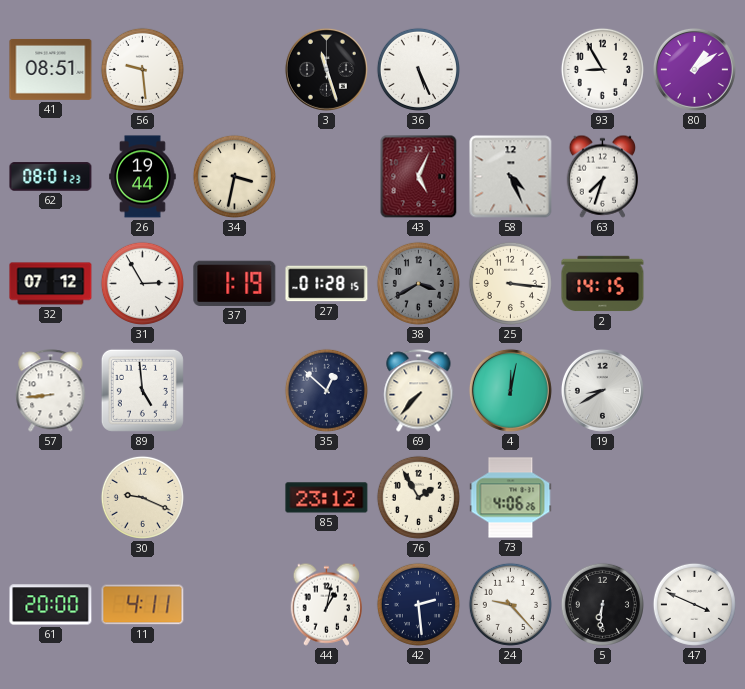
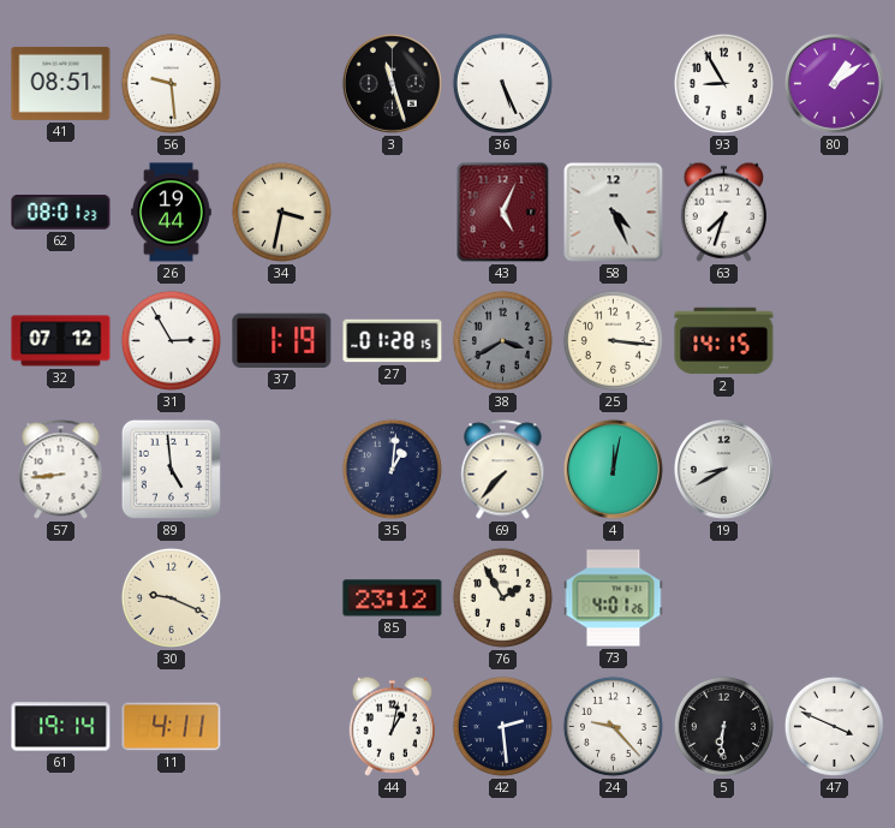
35: 12:52 -> 1:01
73: 4:06 -> 4:01
61: 20:00 -> 19:14
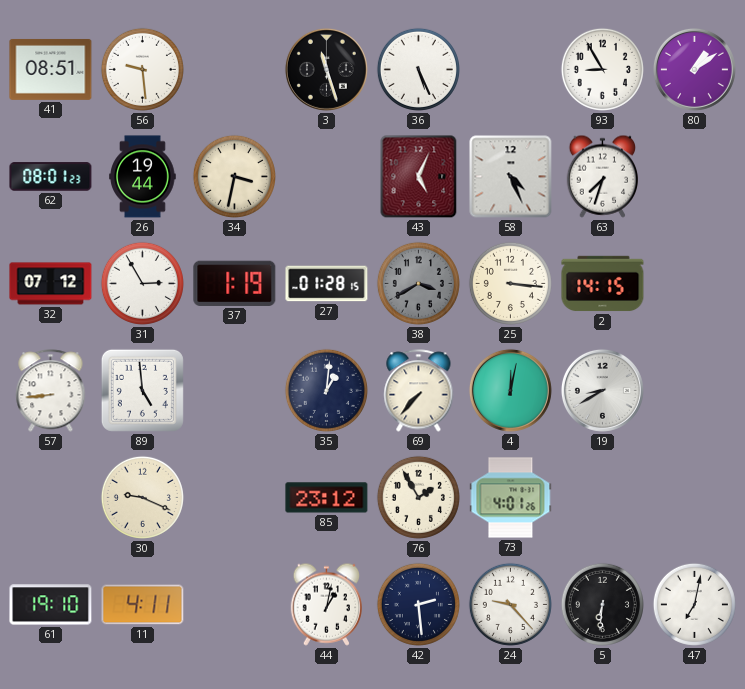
61: 19:14 -> 19:10
47: 3:49 -> 7:02
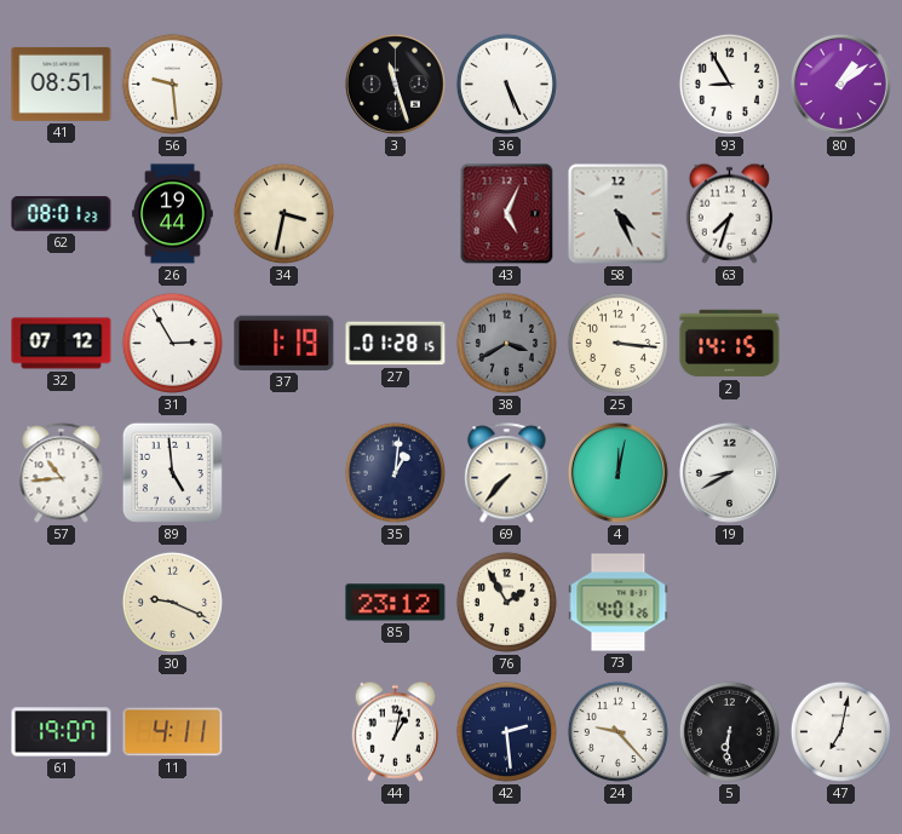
57: 8:44 -> 10:44
61: 19:10 -> 19:07
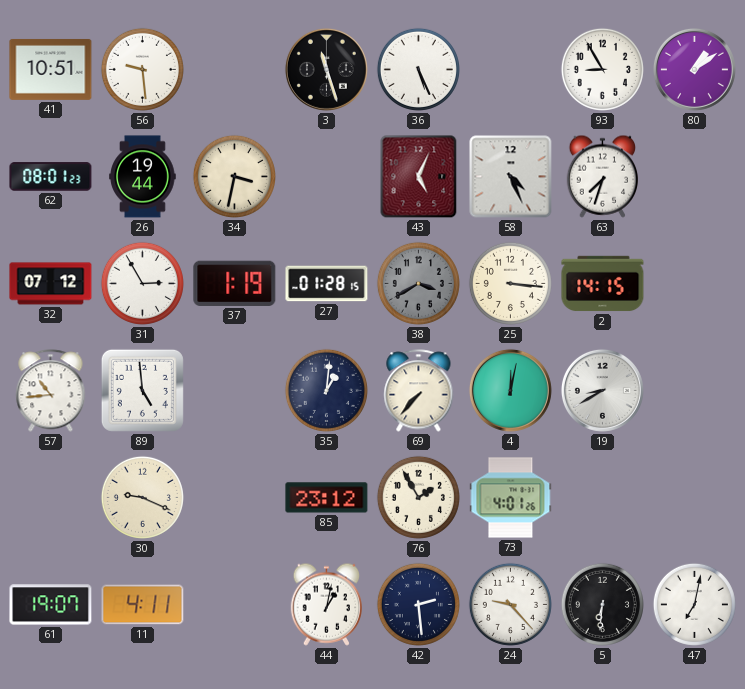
41: 08:51 -> 10:51
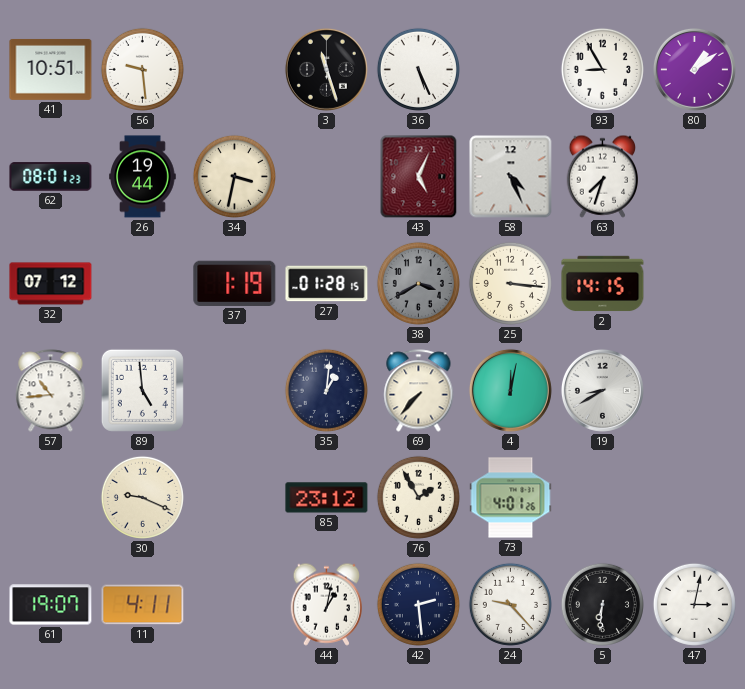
31: 2:55 -> none
47: 7:02 -> 3:02
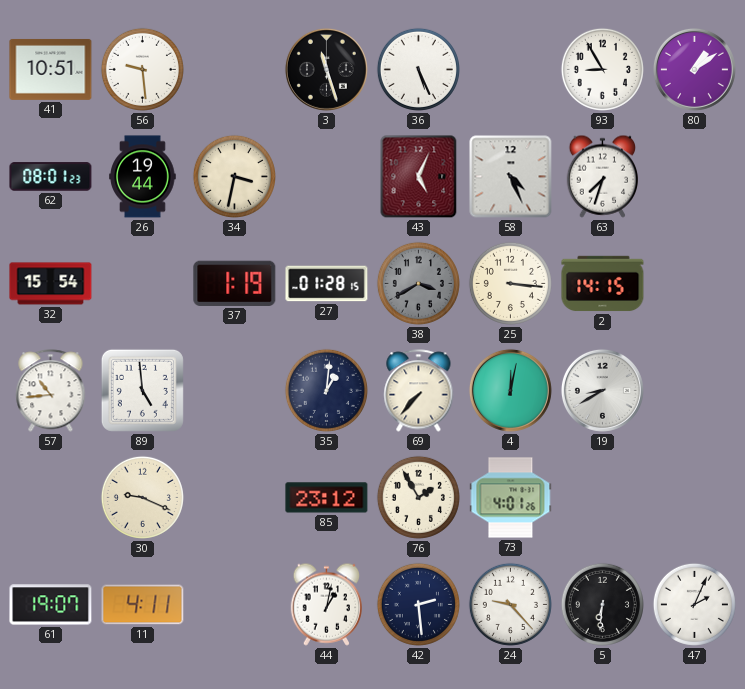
32: 07:12 -> 15:54
47: 3:02 -> 2:04
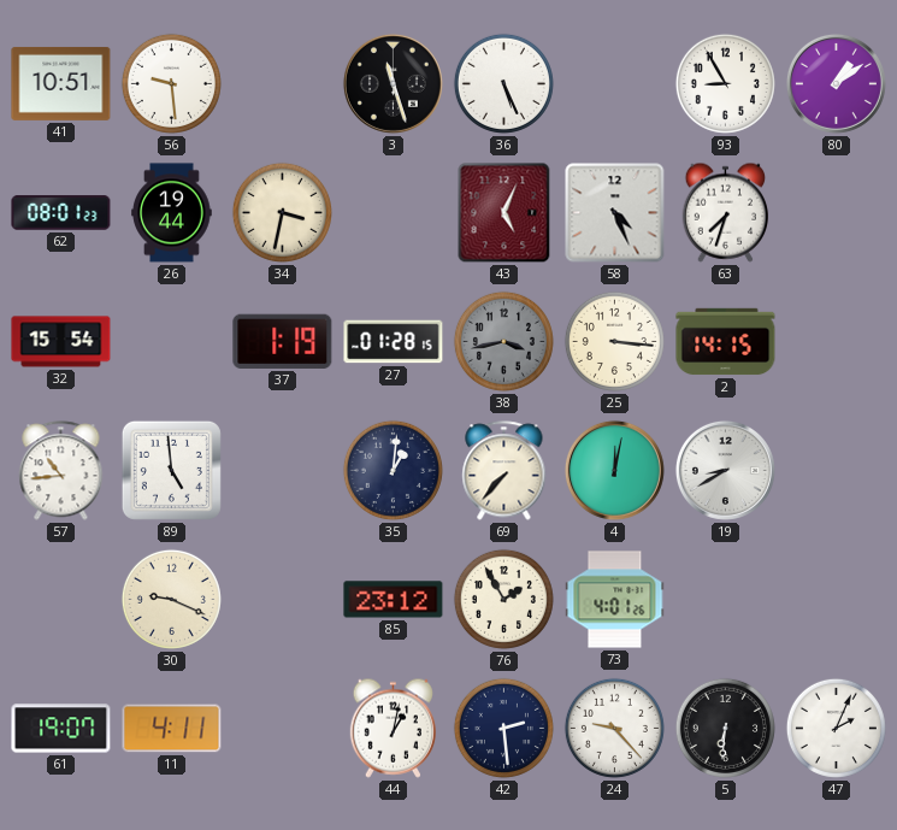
38: 3:40 -> 3:43
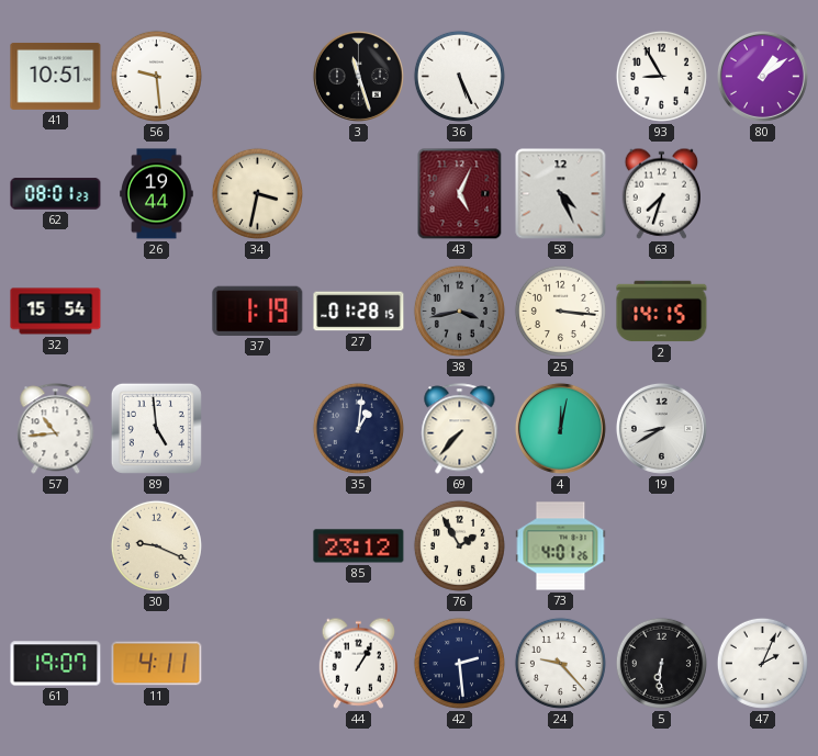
44: 1:02 -> 1:05
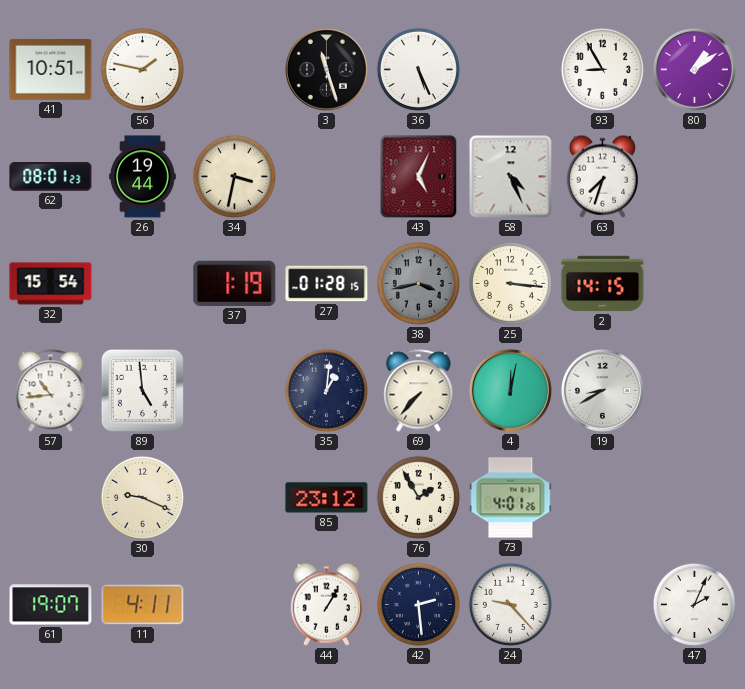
56: 9:29 -> 1:47
5: 6:31 -> none
